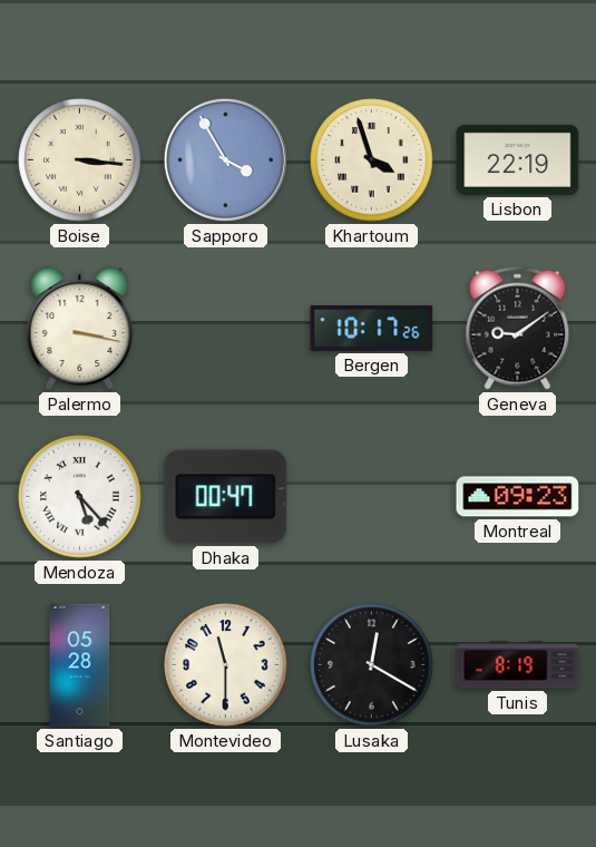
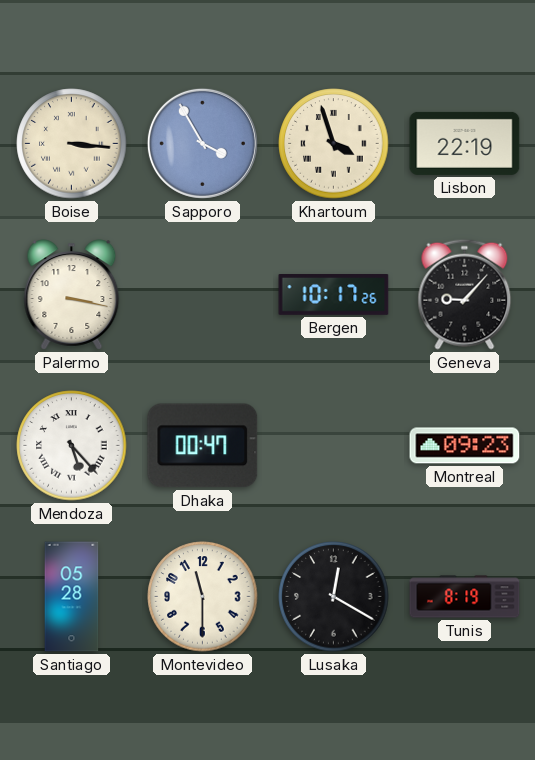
Geneva: 9:09 -> 9:07
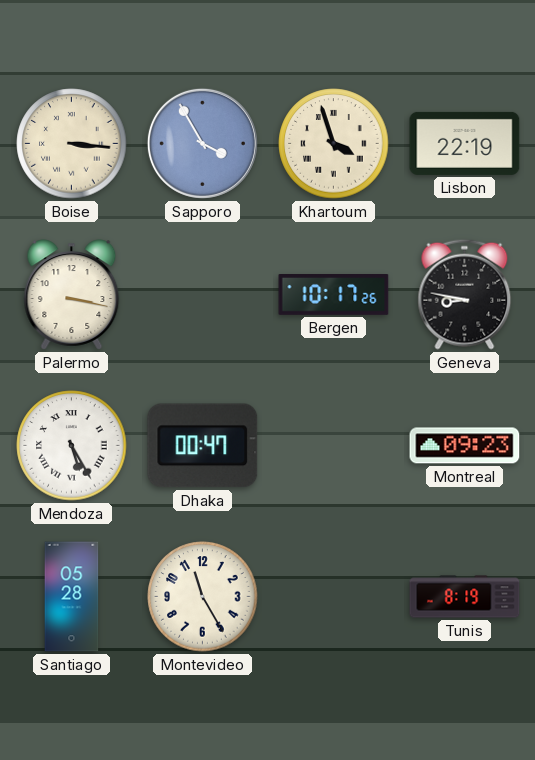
Geneva: 9:07 -> 8:47
Mendoza: 5:23 -> 5:25
Montevideo: 11:30 -> 11:25
Lusaka: 12:20 -> none
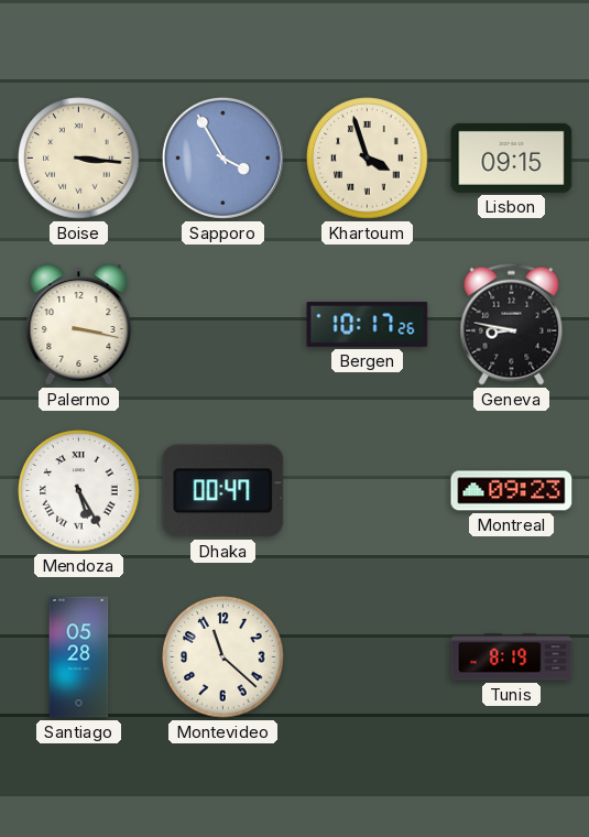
Lisbon: 22:19 -> 09:15
Montevideo: 11:25 -> 11:22
